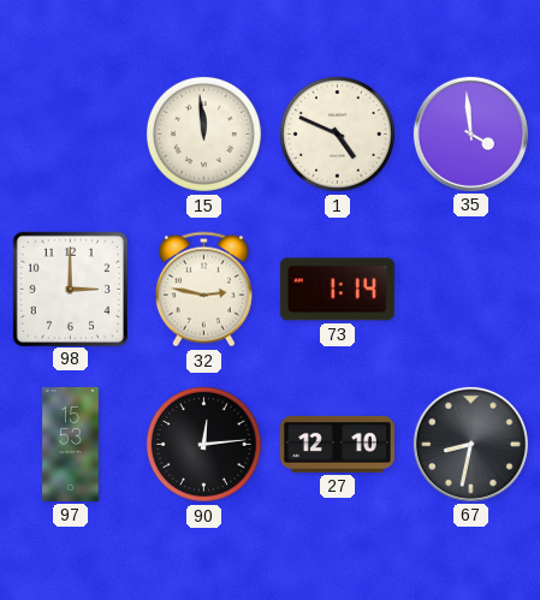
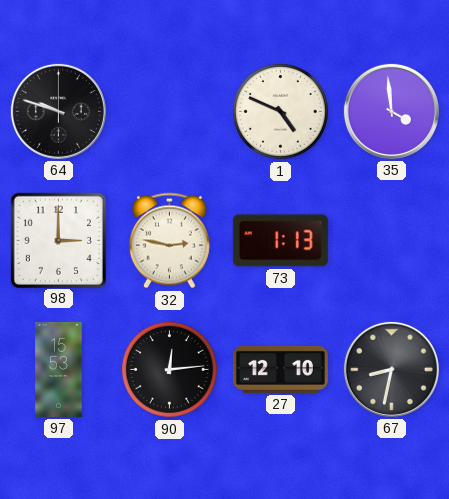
64: none -> 9:48
15: 11:59 -> none
73: 1:14 -> 1:13
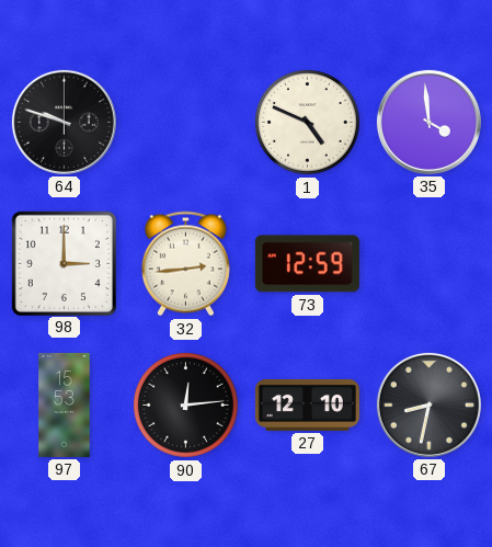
32: 2:47 -> 2:44
73: 1:13 -> 12:59
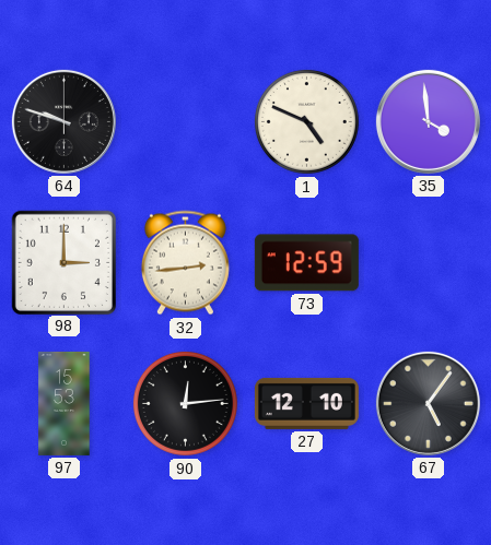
67: 8:32 -> 5:06
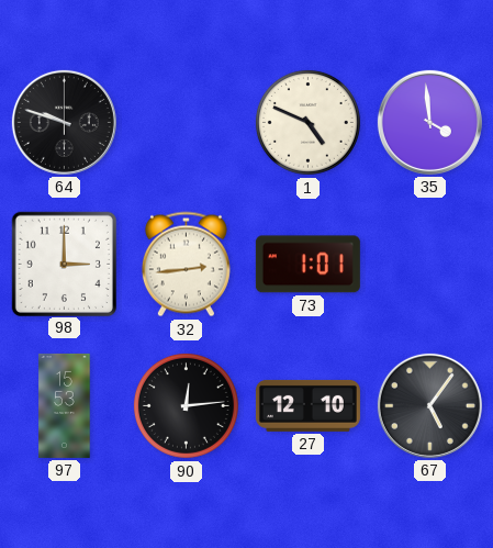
73: 12:59 -> 1:01
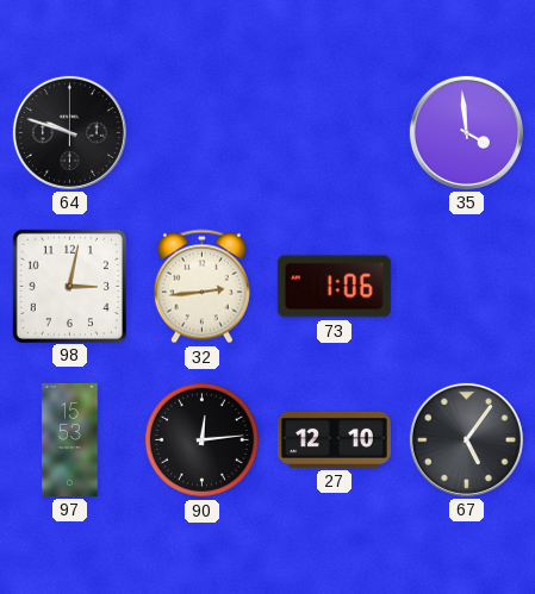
1: 4:49 -> none
98: 3:00 -> 3:02
73: 1:01 -> 1:06
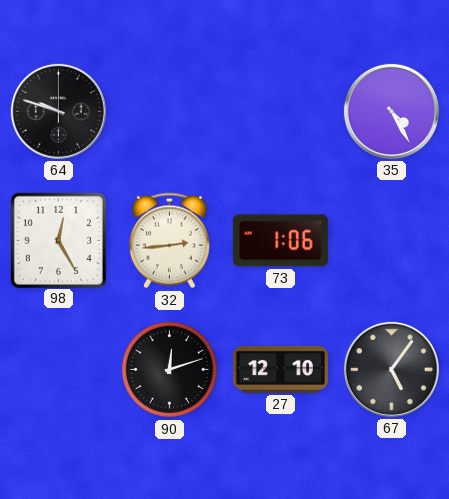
35: 3:59 -> 4:25
98: 3:02 -> 12:25
97: 15:53 -> none
90: 12:14 -> 12:12
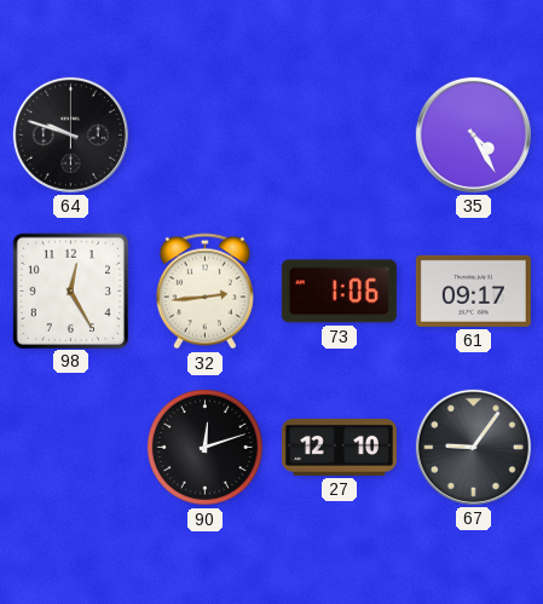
61: none -> 09:17
67: 5:06 -> 9:06
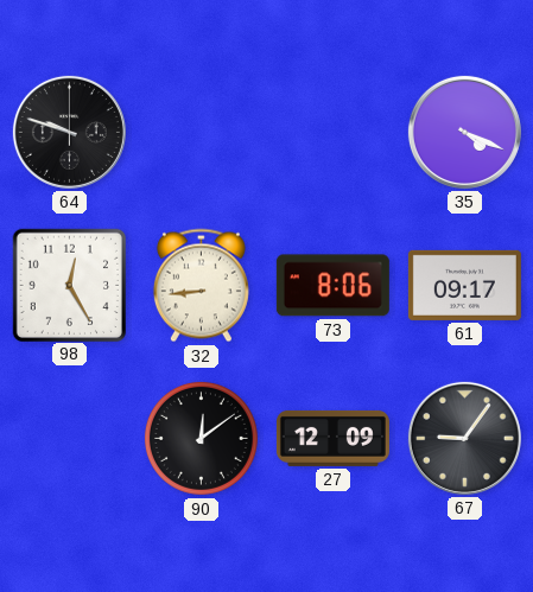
35: 4:25 -> 4:19
32: 2:44 -> 8:44
73: 1:06 -> 8:06
90: 12:12 -> 12:09
27: 12:10 -> 12:09
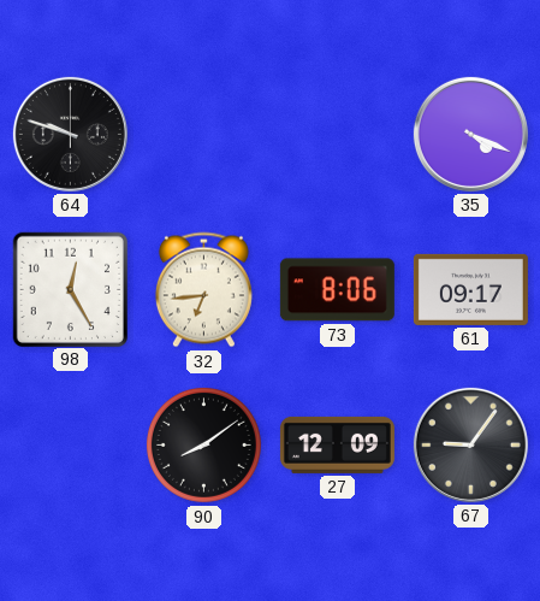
32: 8:44 -> 6:44
90: 12:09 -> 8:09
